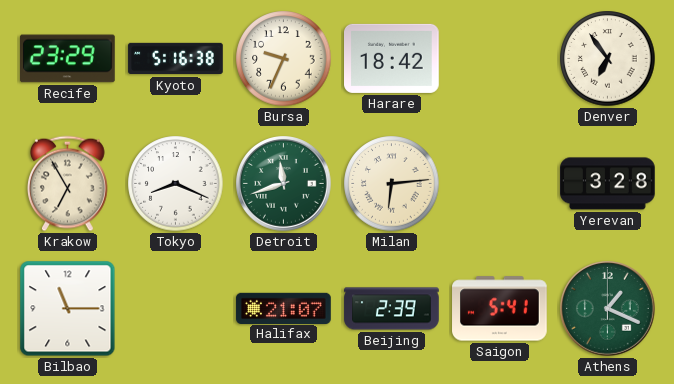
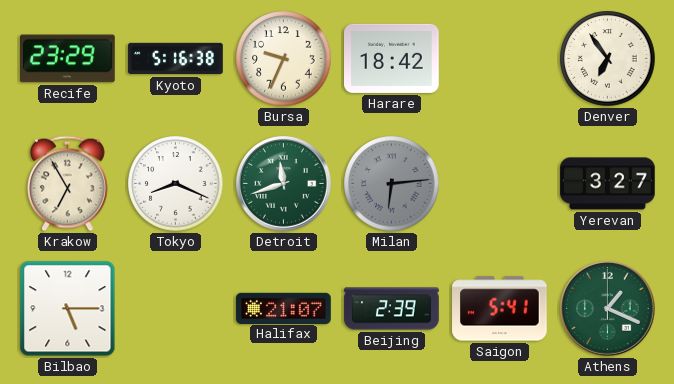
Milan dial: cream -> grey
Yerevan: 3:28 -> 3:27
Bilbao: 11:15 -> 5:15
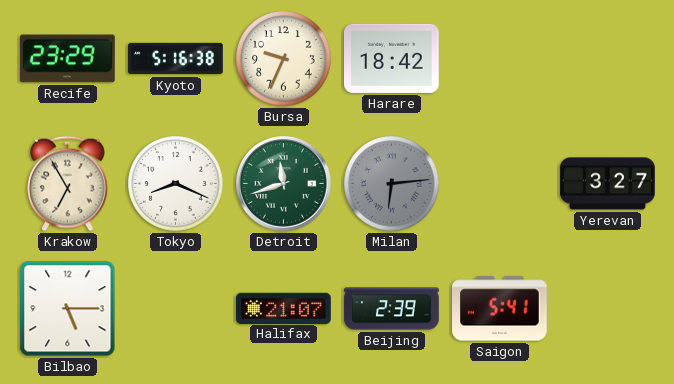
Denver: 6:54 -> none
Athens: 1:19 -> none
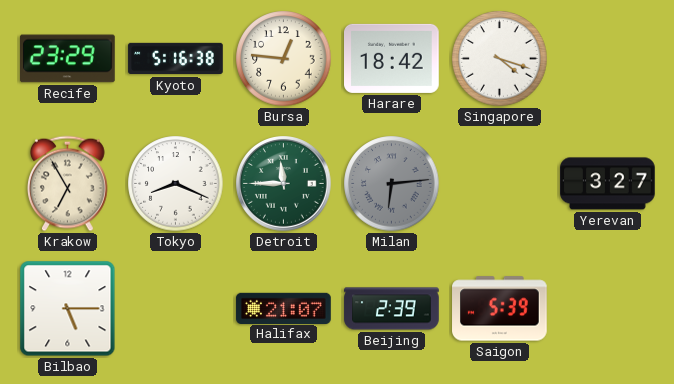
Bursa: 9:34 -> 12:46
Singapore: none -> 4:18
Detroit: 11:42 -> 11:45
Saigon: 5:41 -> 5:39
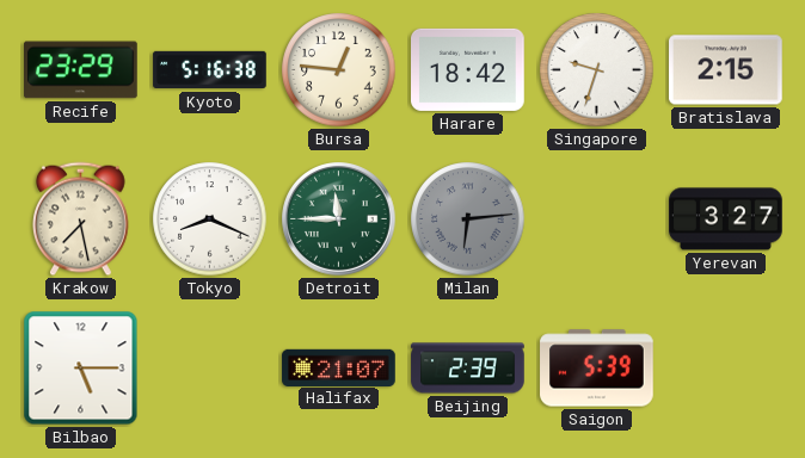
Singapore: 4:18 -> 9:33
Bratislava: none -> 2:15
Krakow: 6:55 -> 7:28
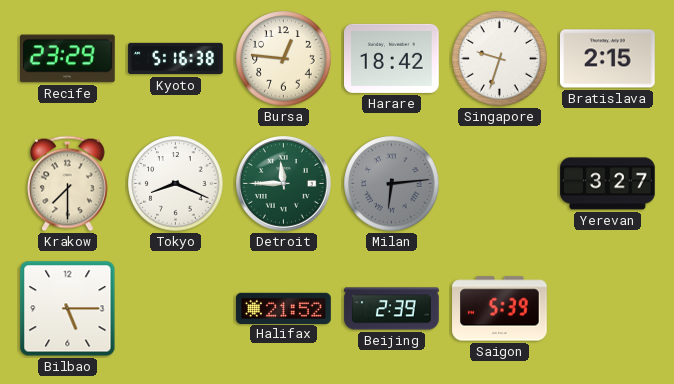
Krakow: 7:28 -> 7:30
Halifax: 21:07 -> 21:52
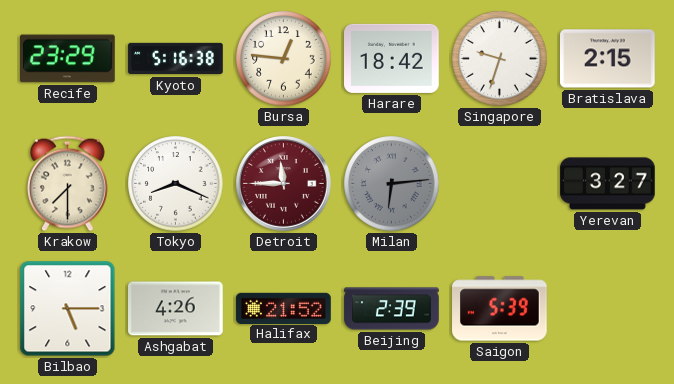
Detroit dial: green -> burgundy
Ashgabat: none -> 4:26
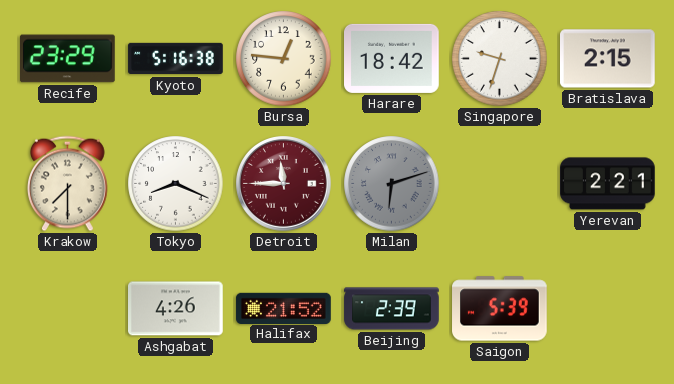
Milan: 6:14 -> 6:12
Yerevan: 3:27 -> 2:21
Bilbao: 5:15 -> none
